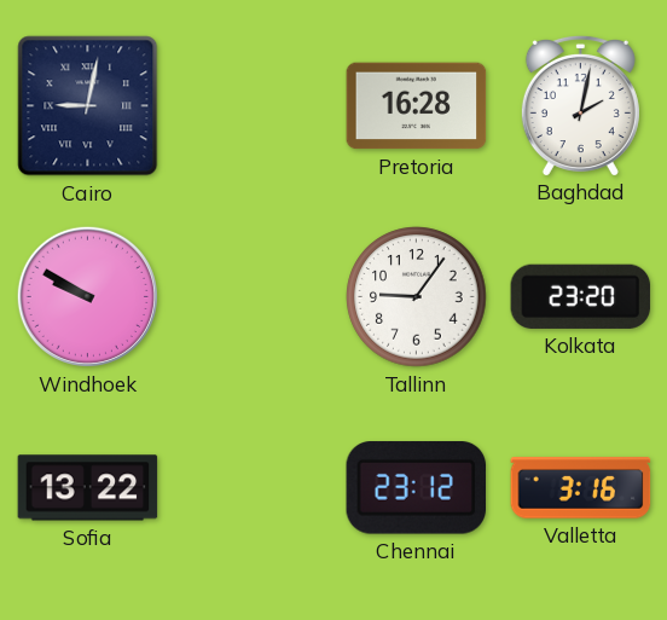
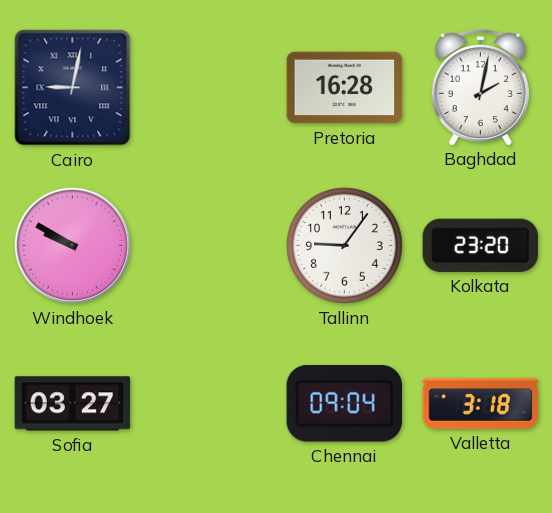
Sofia: 13:22 -> 03:27
Chennai: 23:12 -> 09:04
Valletta: 3:16 -> 3:18
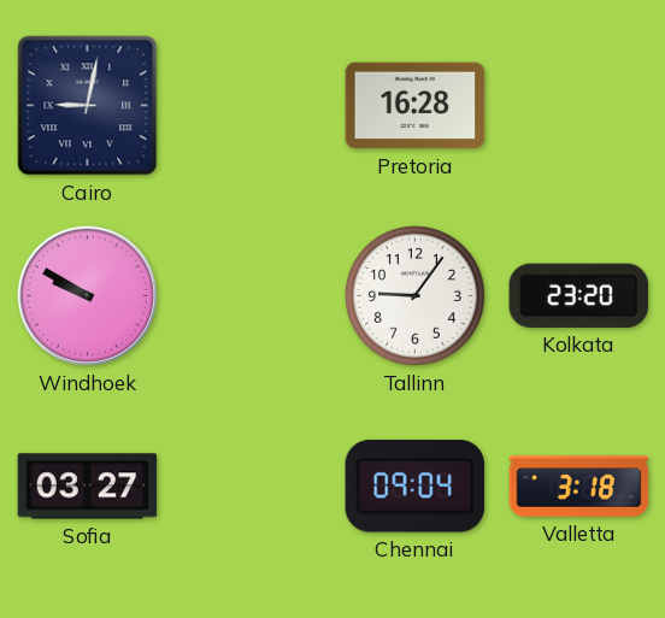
Baghdad: 2:02 -> none
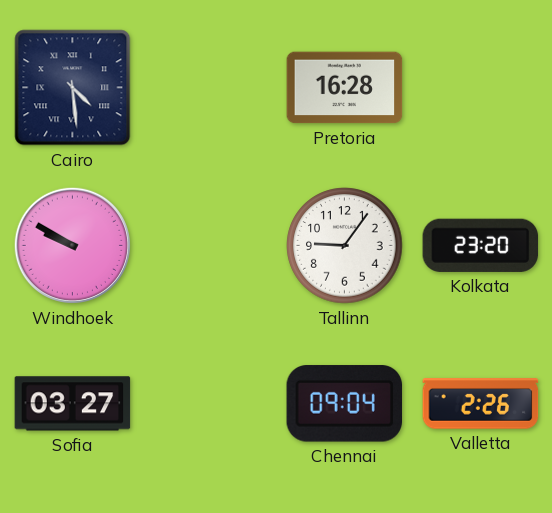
Cairo: 9:02 -> 4:29
Valletta: 3:18 -> 2:26
